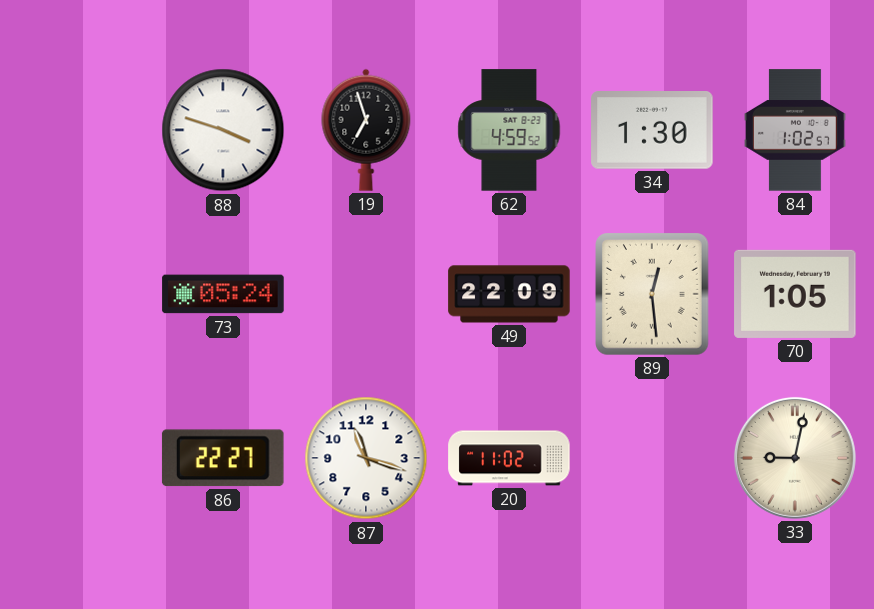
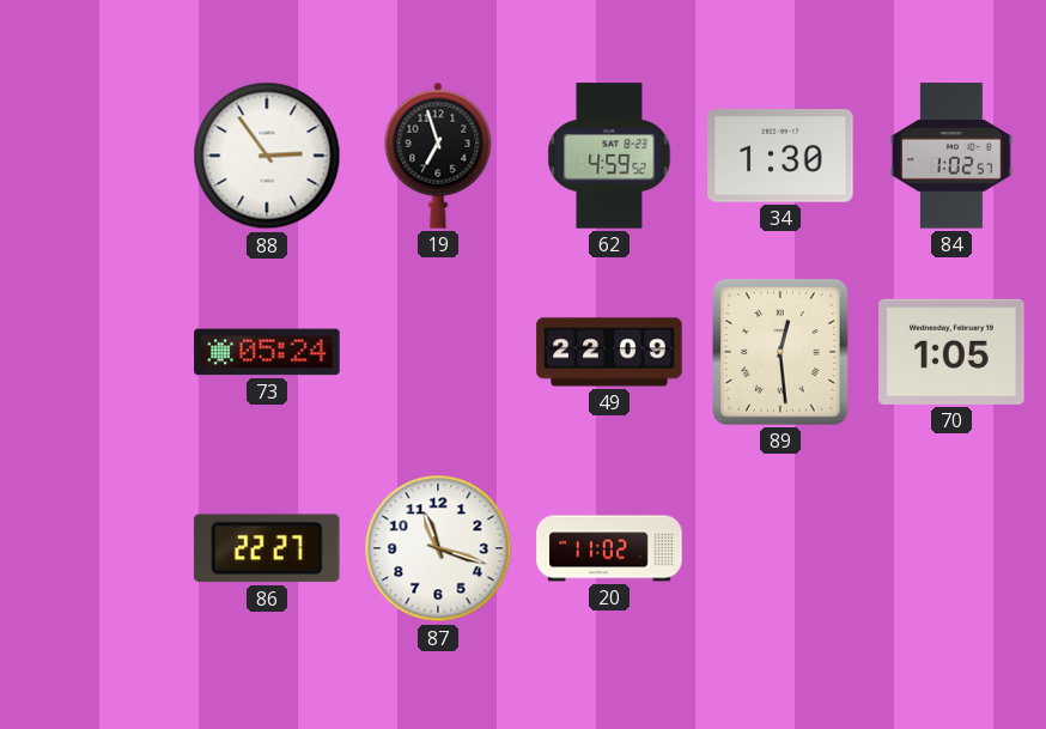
88: 3:48 -> 2:54
33: 9:02 -> none
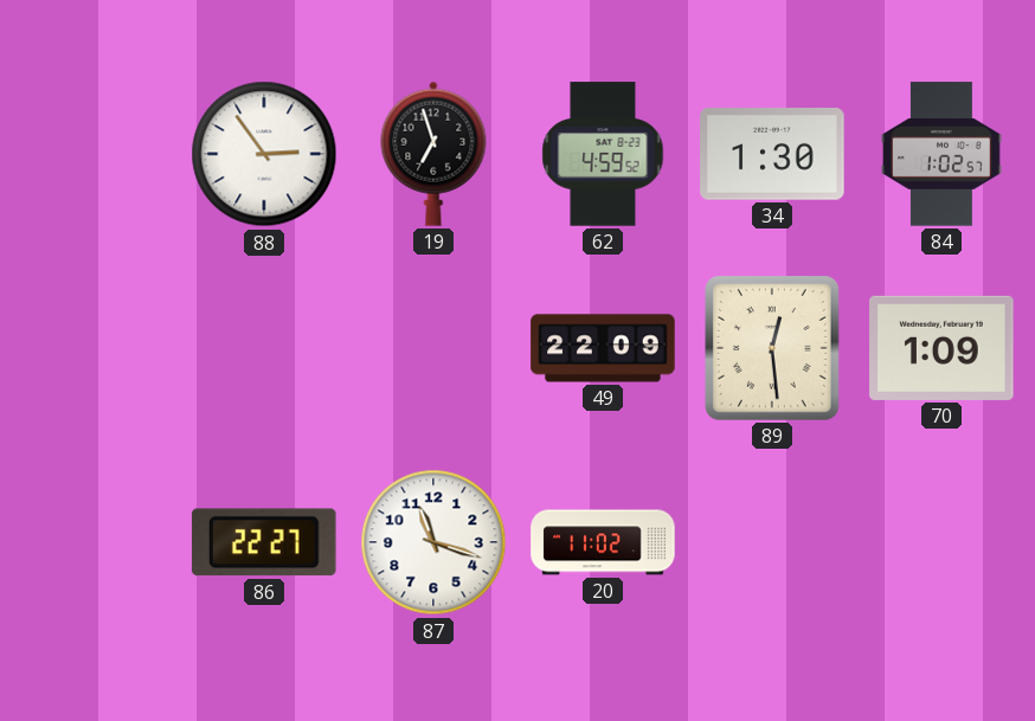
73: 05:24 -> none
70: 1:05 -> 1:09
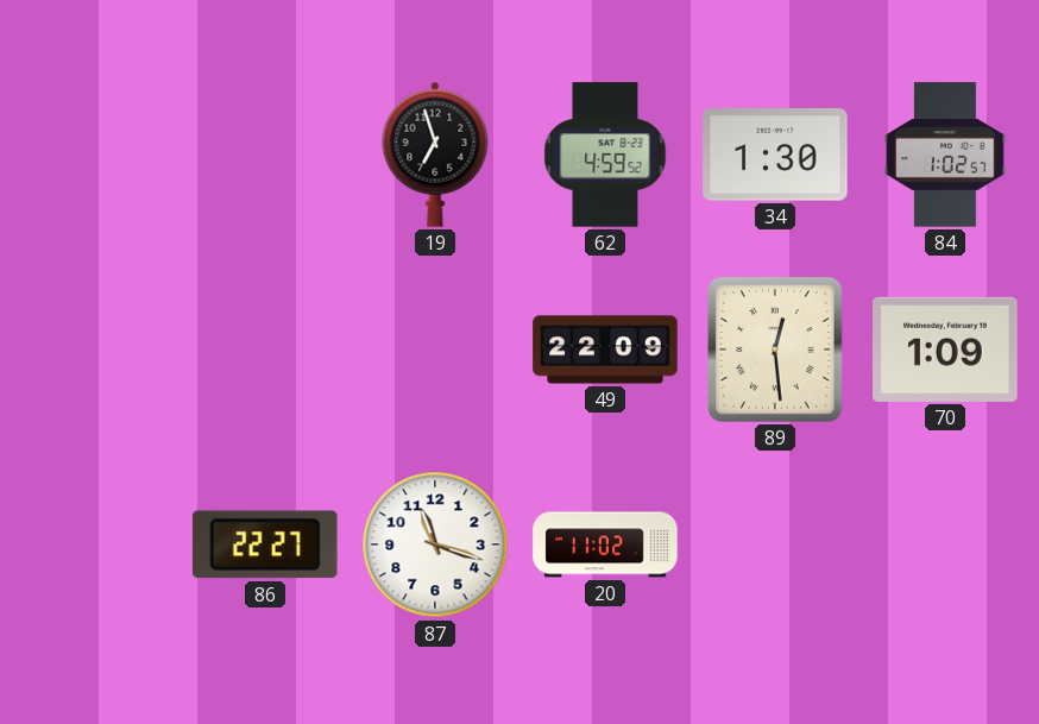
88: 2:54 -> none
